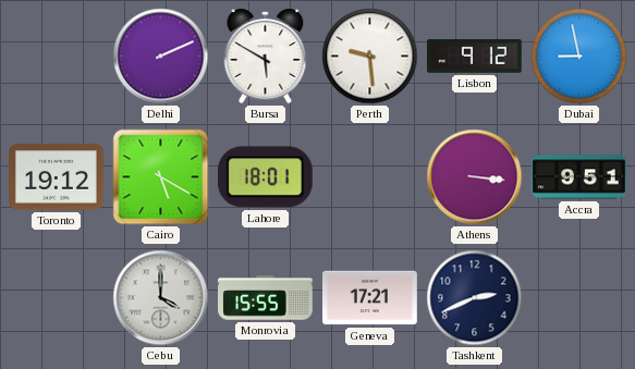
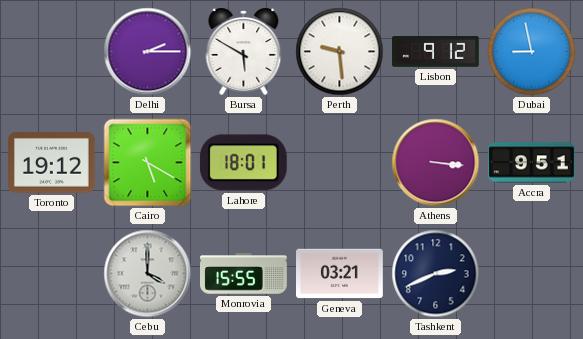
Delhi: 2:11 -> 2:15
Geneva: 17:21 -> 03:21
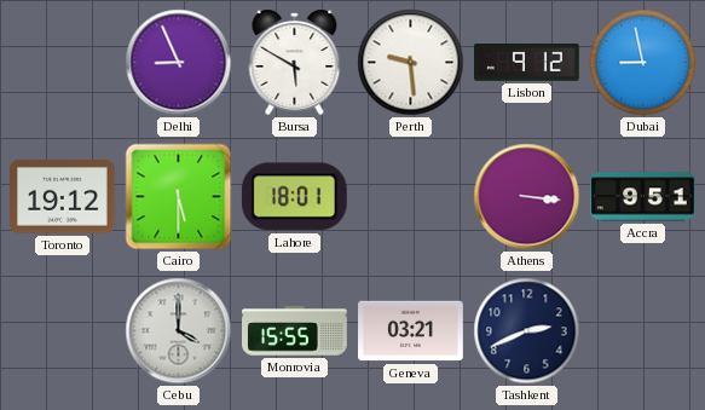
Delhi: 2:15 -> 8:56
Cairo: 5:20 -> 5:30
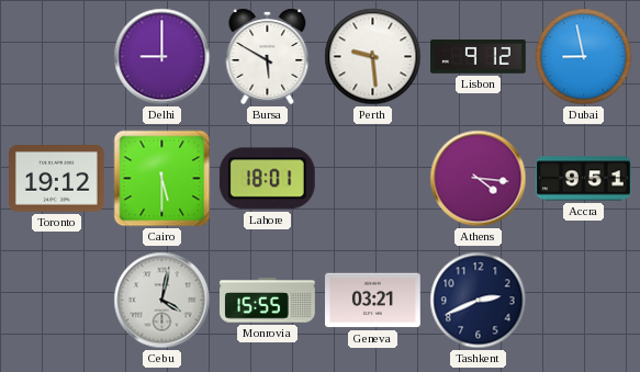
Delhi: 8:56 -> 9:00
Athens: 3:16 -> 4:16
Cebu: 4:00 -> 4:02
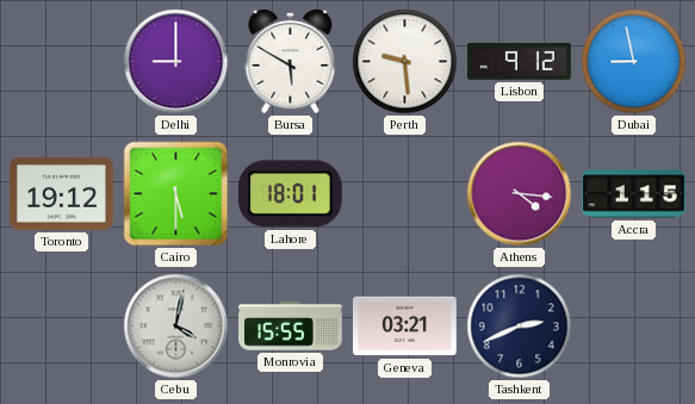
Accra: 9:51 -> 1:15
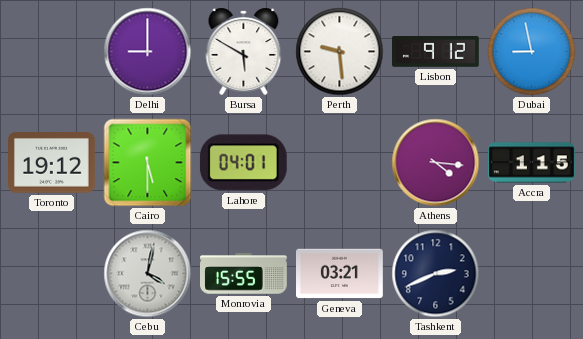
Lahore: 18:01 -> 04:01
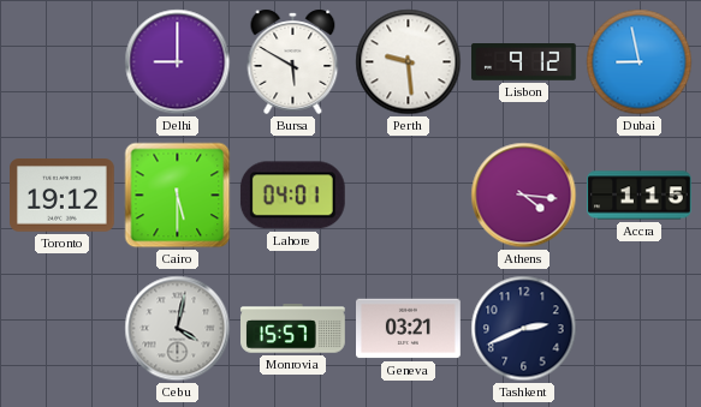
Monrovia: 15:55 -> 15:57
